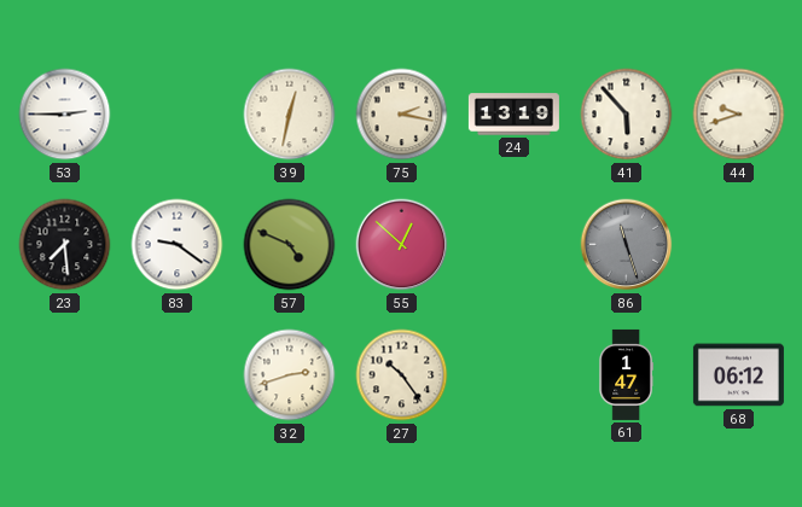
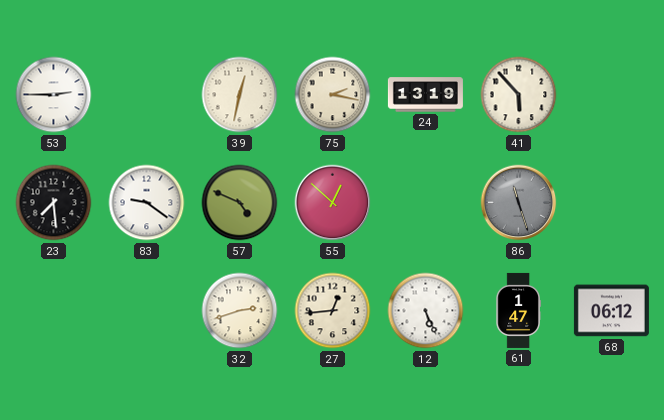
44: 9:42 -> none
27: 10:24 -> 12:44
12: none -> 5:26
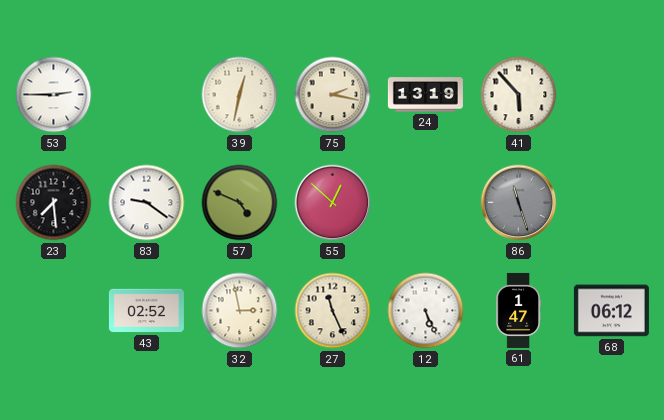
43: none -> 02:52
32: 2:42 -> 2:58
27: 12:44 -> 11:26
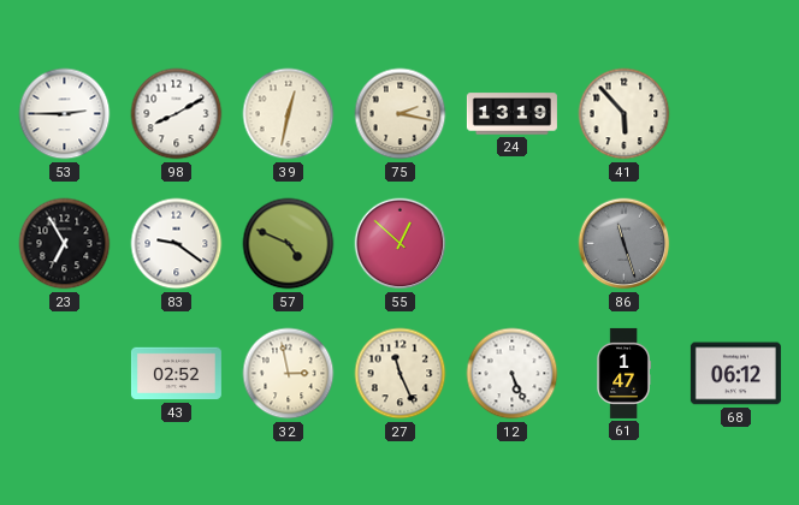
98: none -> 8:10
23: 7:29 -> 6:55
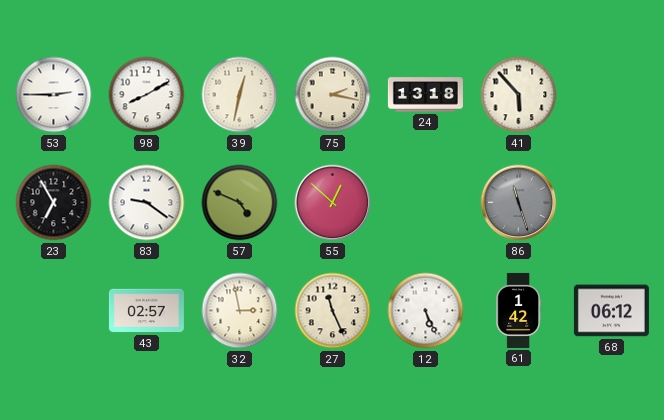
24: 13:19 -> 13:18
43: 02:52 -> 02:57
61: 1:47 -> 1:42
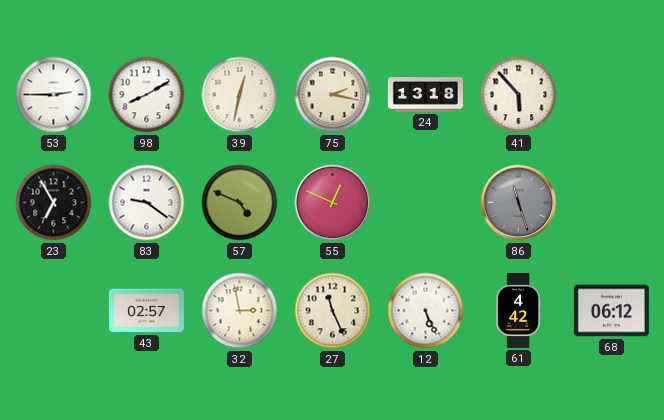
55: 12:52 -> 12:49
61: 1:42 -> 4:42
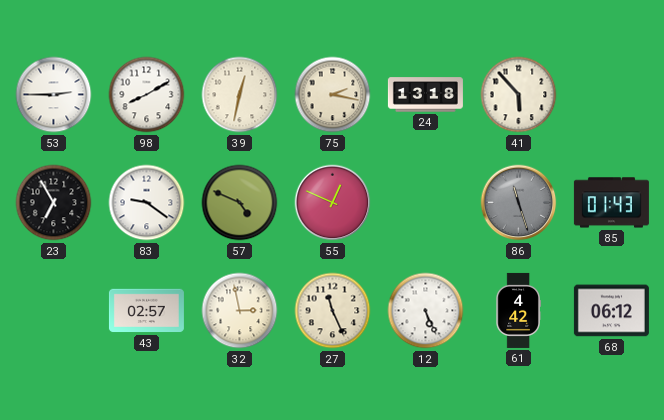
85: none -> 01:43
